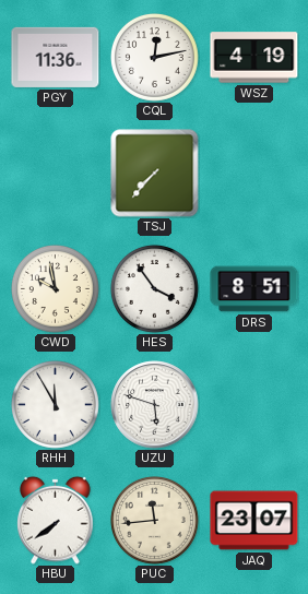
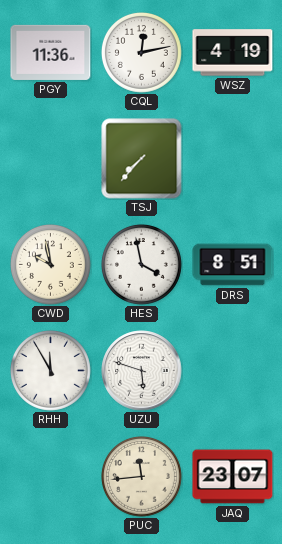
HES: 3:54 -> 3:58
HBU: 7:39 -> none
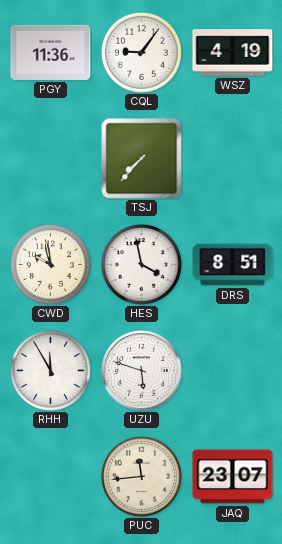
CQL: 12:13 -> 9:06
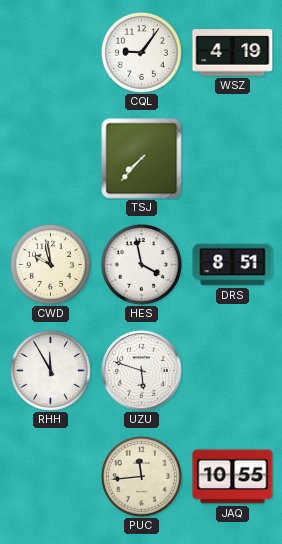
PGY: 11:36 -> none
JAQ: 23:07 -> 10:55
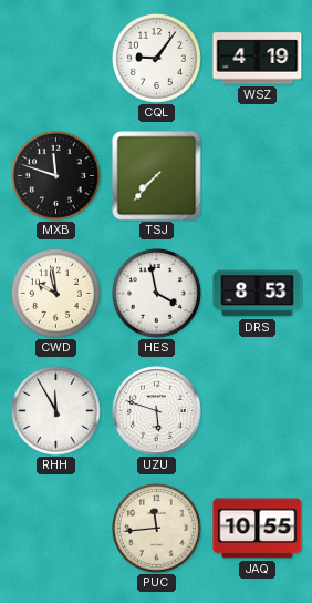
MXB: none -> 11:48
DRS: 8:51 -> 8:53
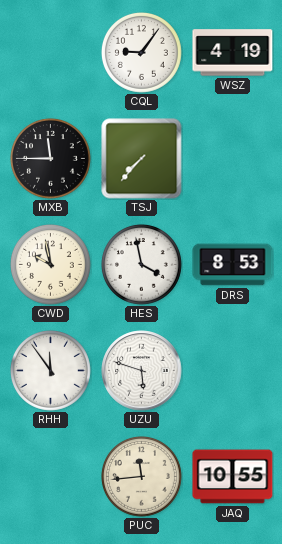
MXB: 11:48 -> 11:45
RHH: 11:55 -> 11:54
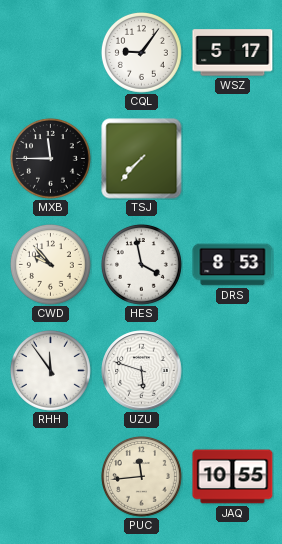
WSZ: 4:19 -> 5:17
CWD: 9:58 -> 9:53
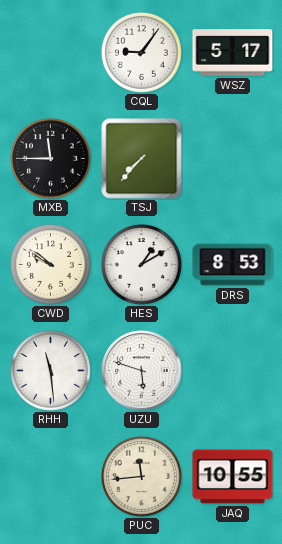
CWD: 9:53 -> 9:51
HES: 3:58 -> 1:10
RHH: 11:54 -> 11:29
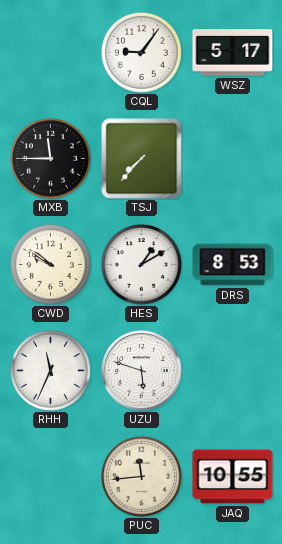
RHH: 11:29 -> 11:34
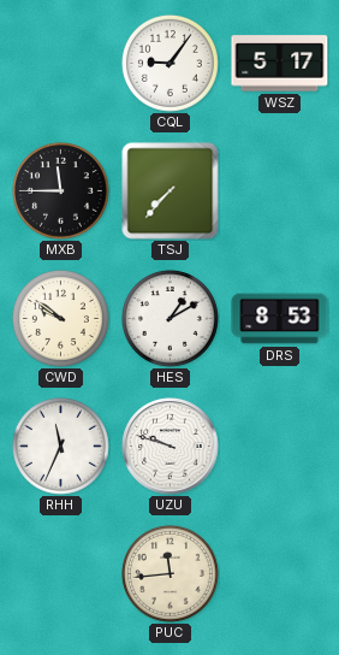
UZU: 5:48 -> 9:48
JAQ: 10:55 -> none
